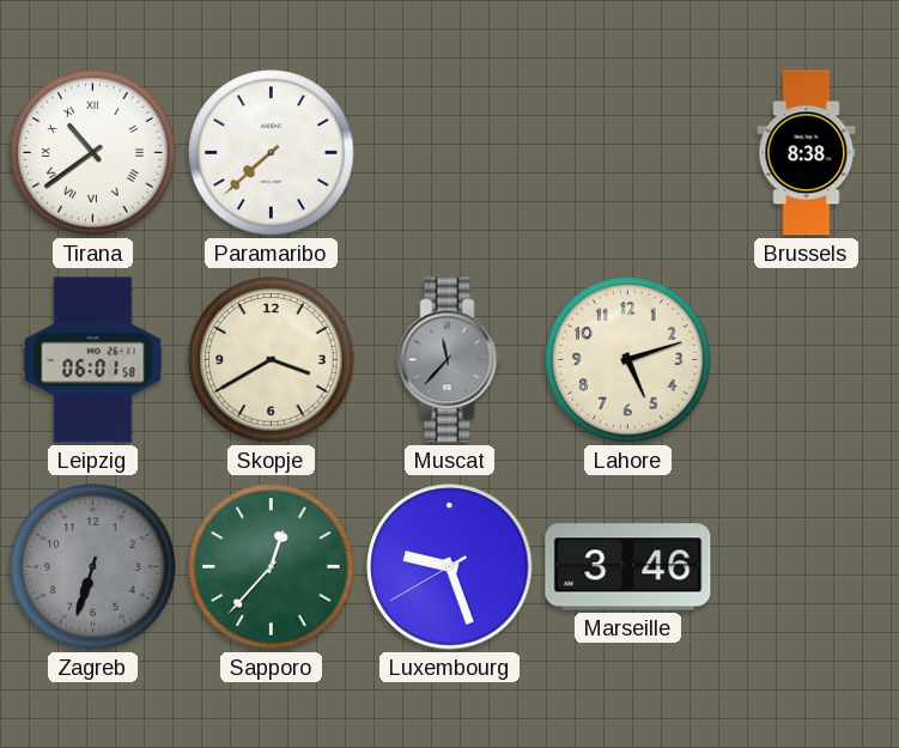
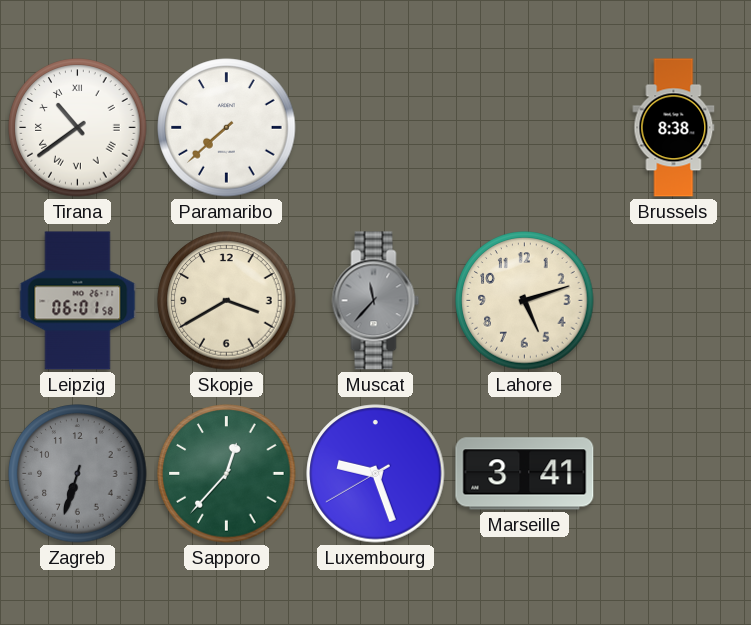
Marseille: 3:46 -> 3:41
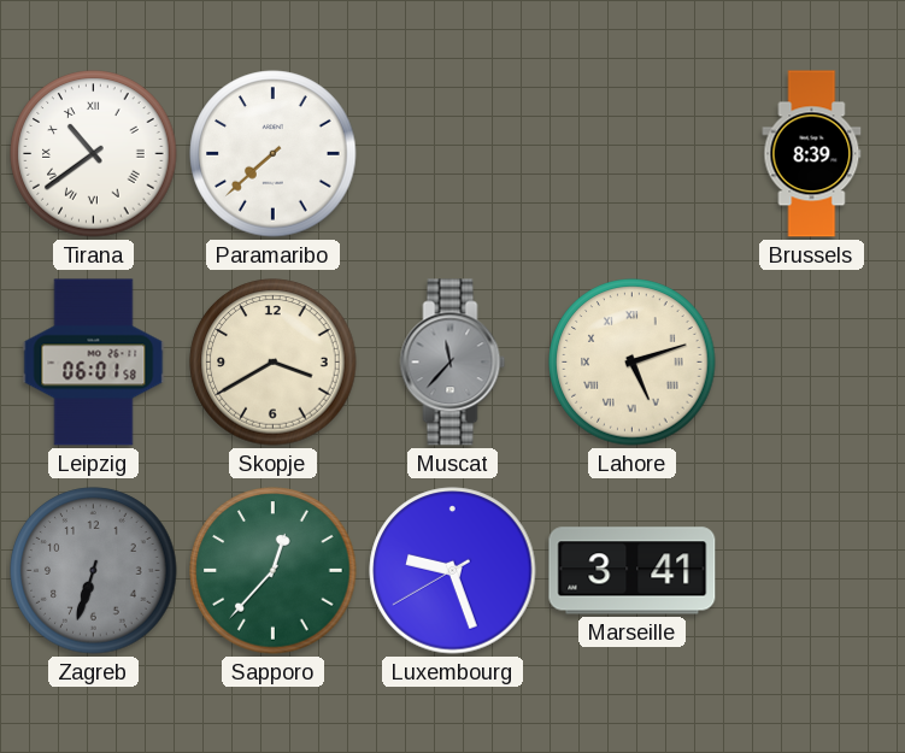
Brussels: 8:38 -> 8:39
Lahore numerals: Arabic -> Roman
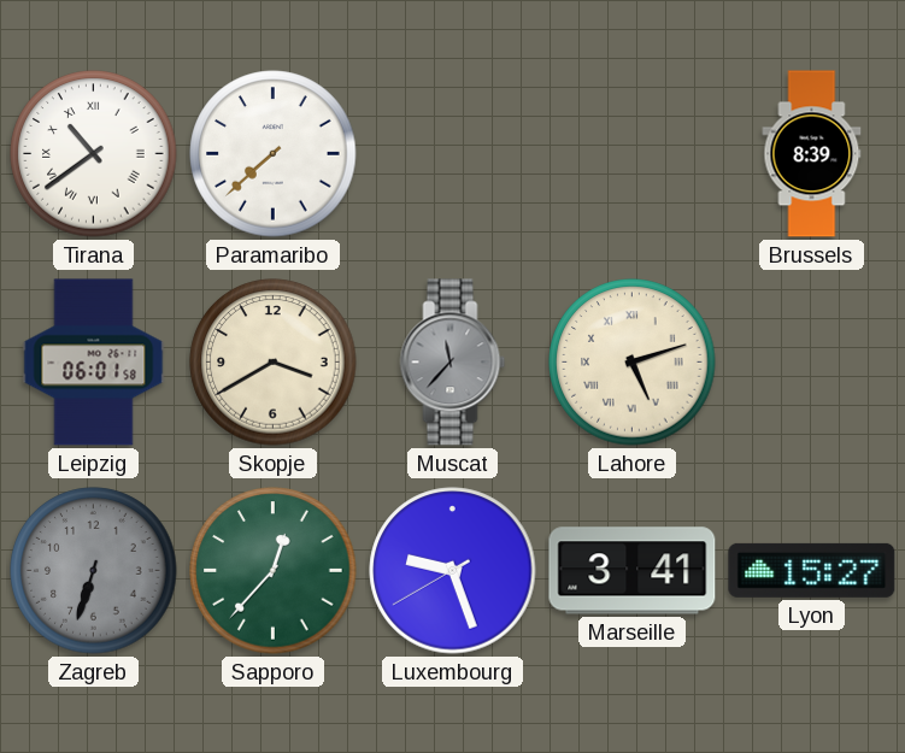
Lyon: none -> 15:27
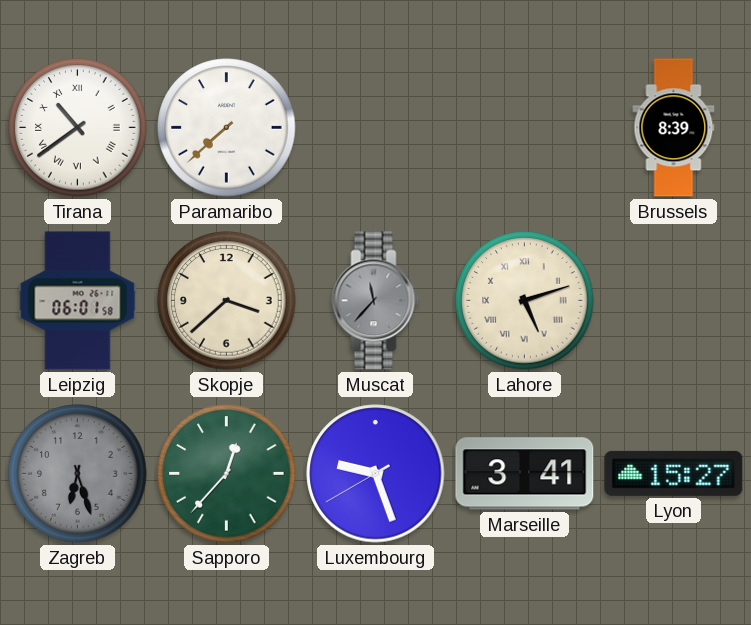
Skopje: 3:40 -> 3:38
Zagreb: 6:33 -> 6:27
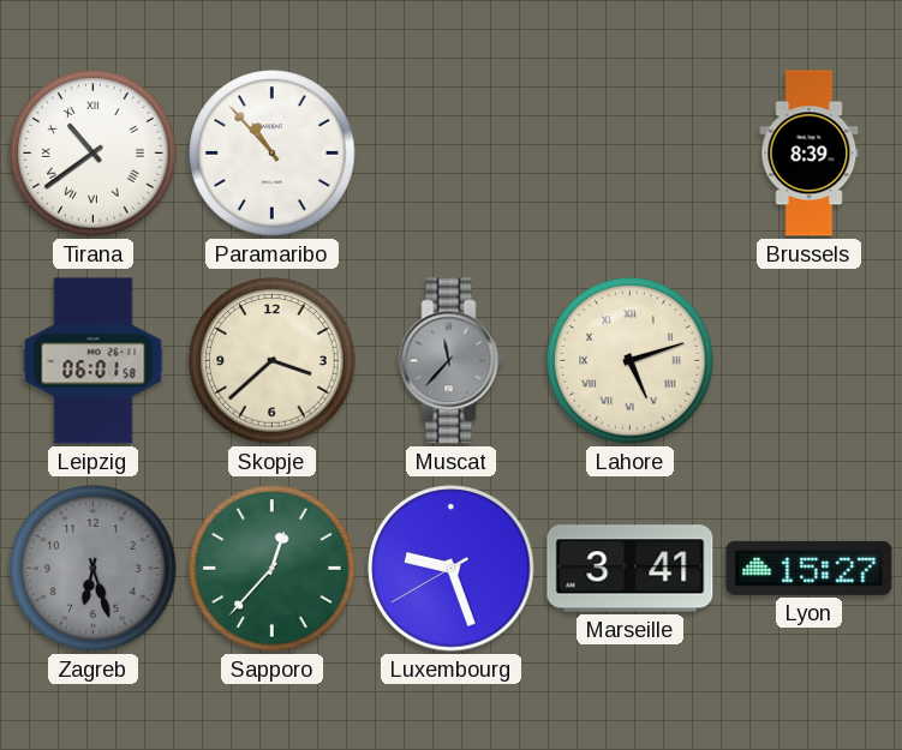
Paramaribo: 7:38 -> 10:53
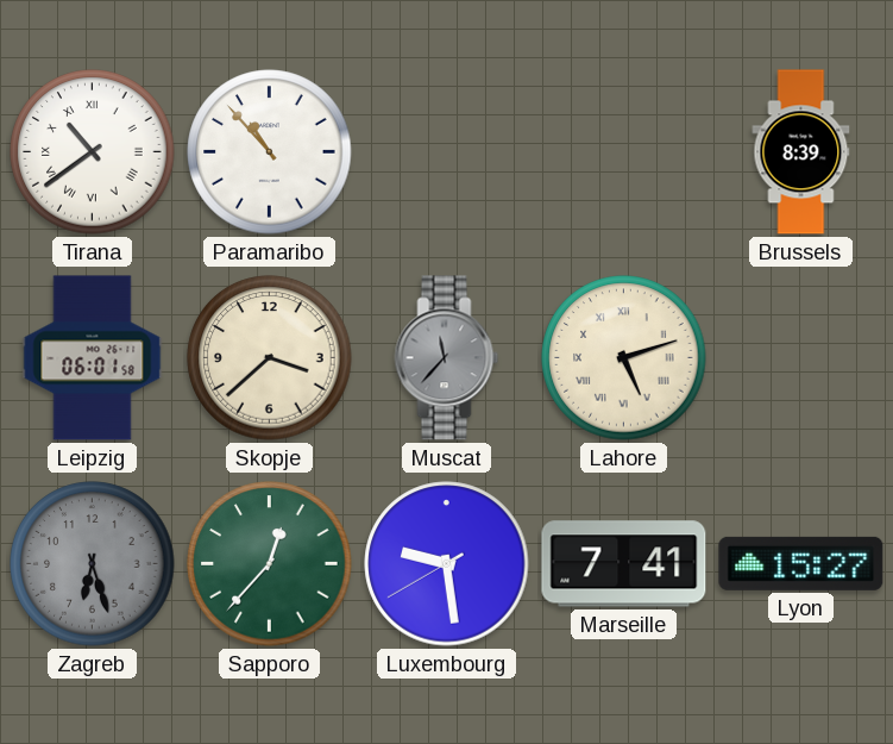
Luxembourg: 9:26 -> 9:28
Marseille: 3:41 -> 7:41
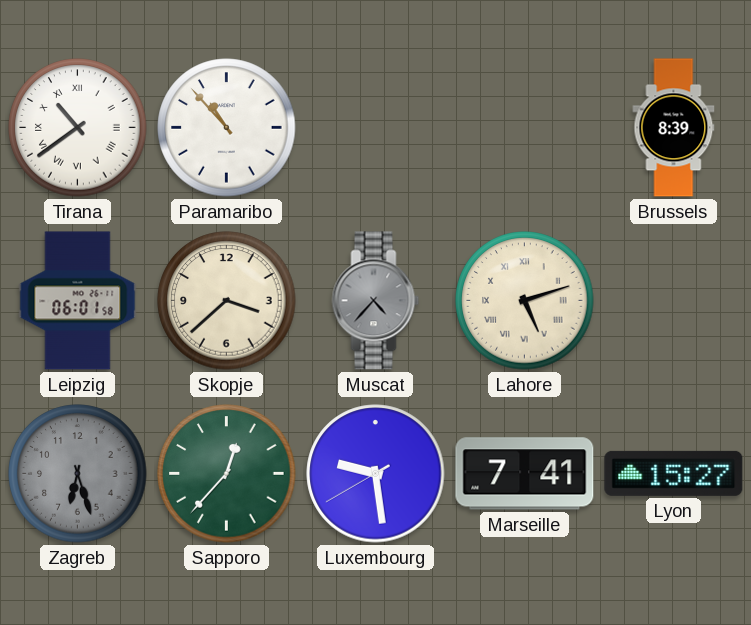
Muscat: 11:37 -> 4:37
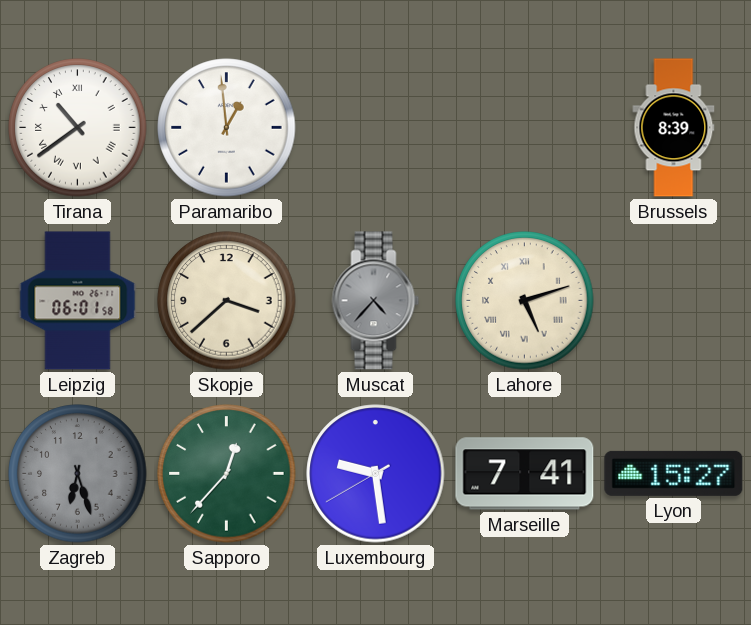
Paramaribo: 10:53 -> 12:59
